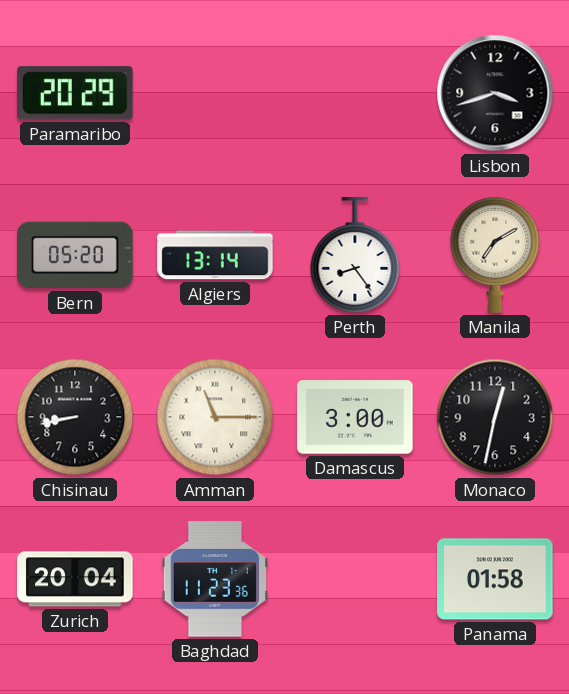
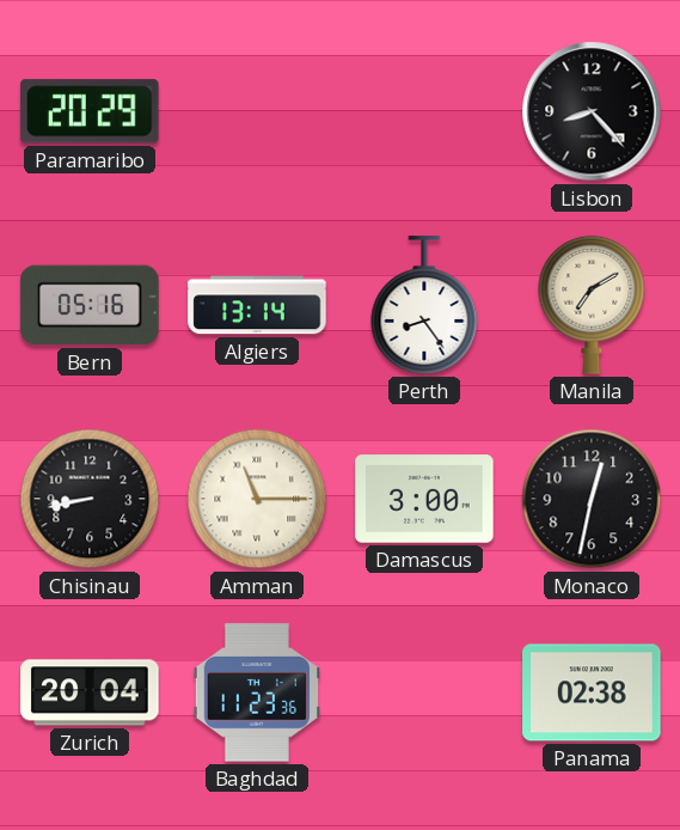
Lisbon: 3:42 -> 8:23
Bern: 05:20 -> 05:16
Panama: 01:58 -> 02:38
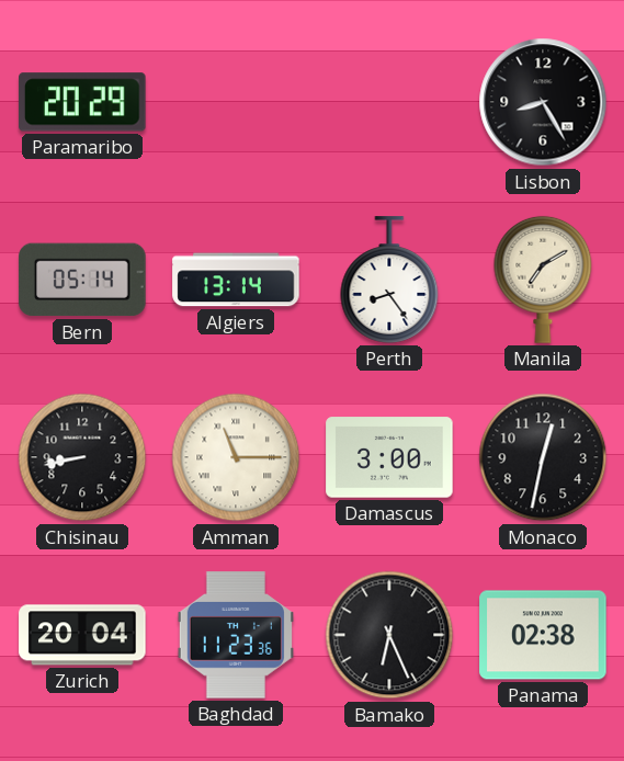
Lisbon: 8:23 -> 8:25
Bern: 05:16 -> 05:14
Bamako: none -> 6:26
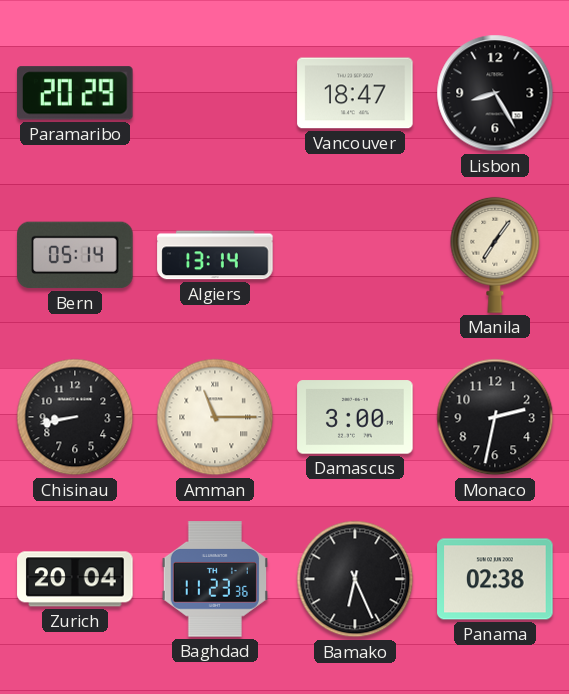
Vancouver: none -> 18:47
Perth: 8:24 -> none
Manila: 7:10 -> 7:06
Monaco: 12:32 -> 2:32
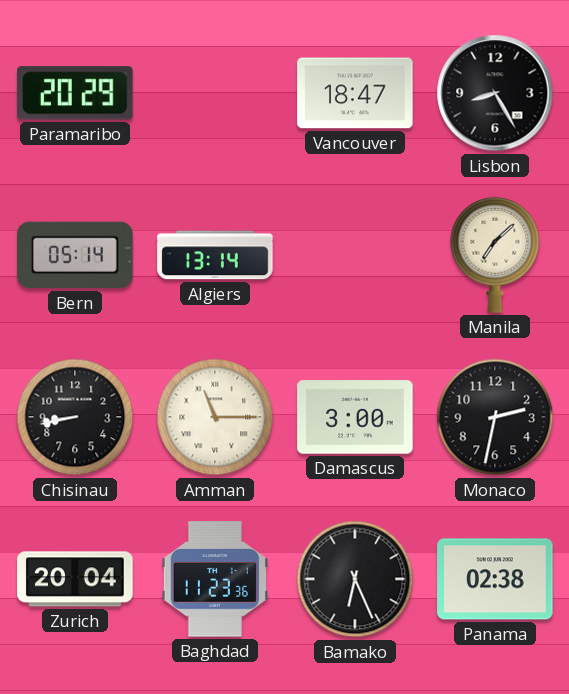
Manila: 7:06 -> 7:08
